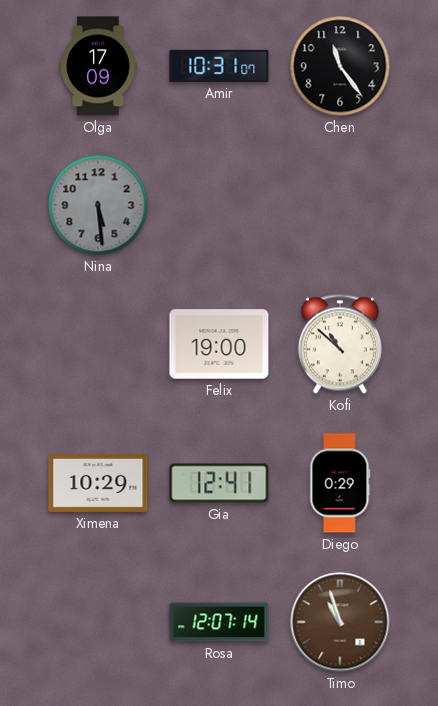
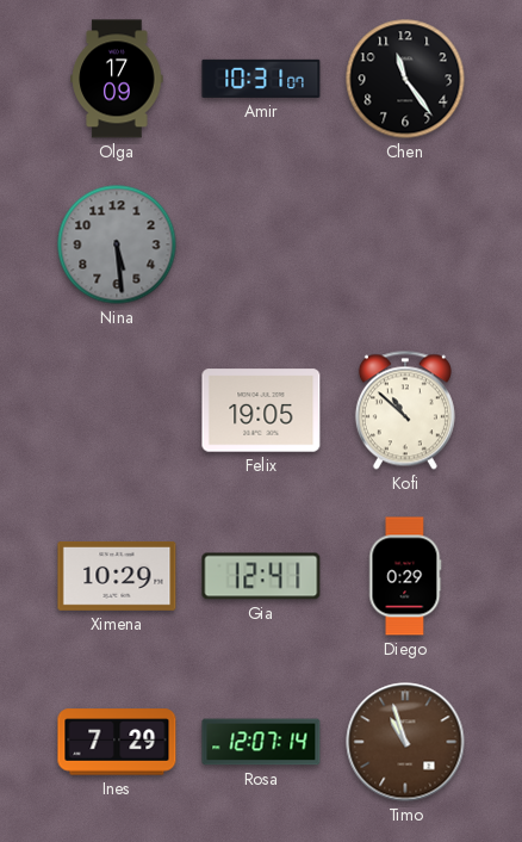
Felix: 19:00 -> 19:05
Ines: none -> 7:29
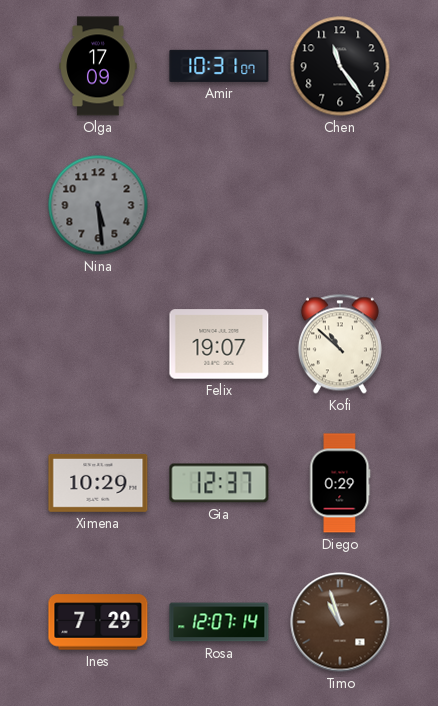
Felix: 19:05 -> 19:07
Gia: 12:41 -> 12:37
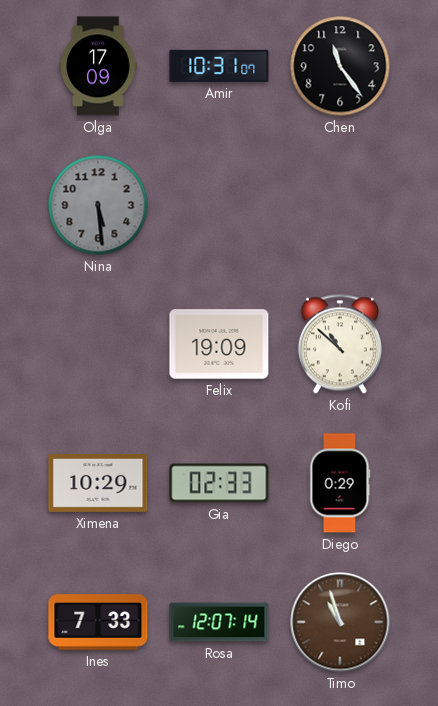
Felix: 19:07 -> 19:09
Gia: 12:37 -> 02:33
Ines: 7:29 -> 7:33
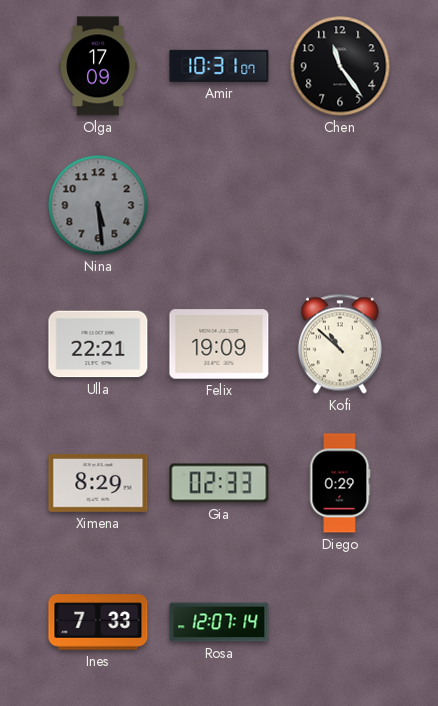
Ulla: none -> 22:21
Ximena: 10:29 -> 8:29
Timo: 10:57 -> none
